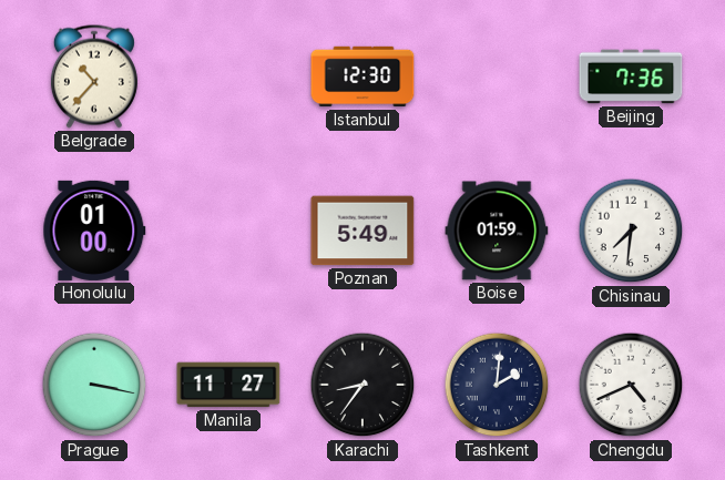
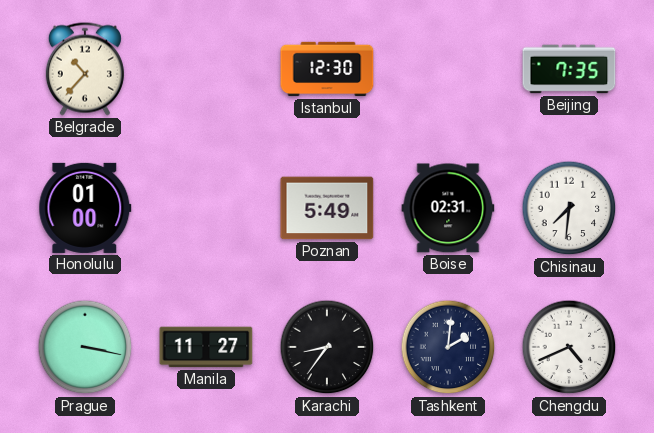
Beijing: 7:36 -> 7:35
Boise: 01:59 -> 02:31
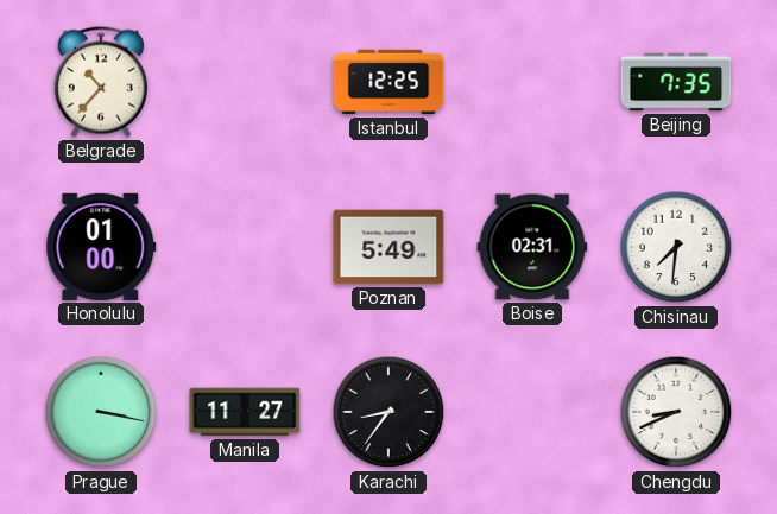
Istanbul: 12:30 -> 12:25
Tashkent: 2:01 -> none
Chengdu: 4:41 -> 8:41
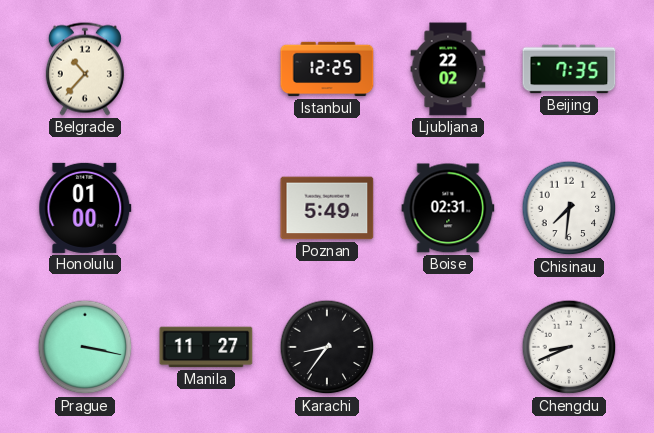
Ljubljana: none -> 22:02
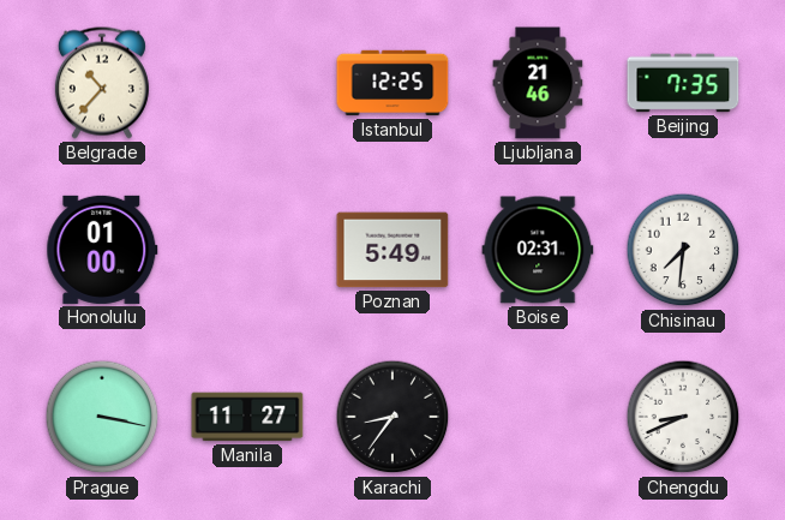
Ljubljana: 22:02 -> 21:46
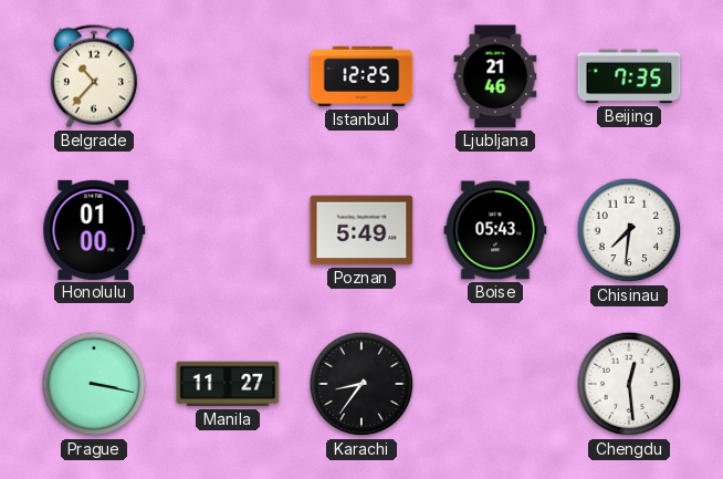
Boise: 02:31 -> 05:43
Chengdu: 8:41 -> 12:29
